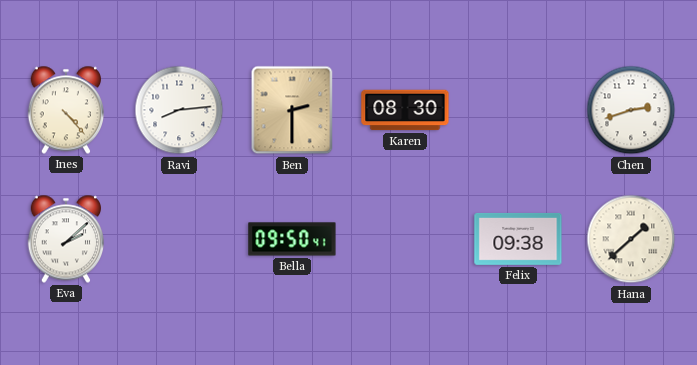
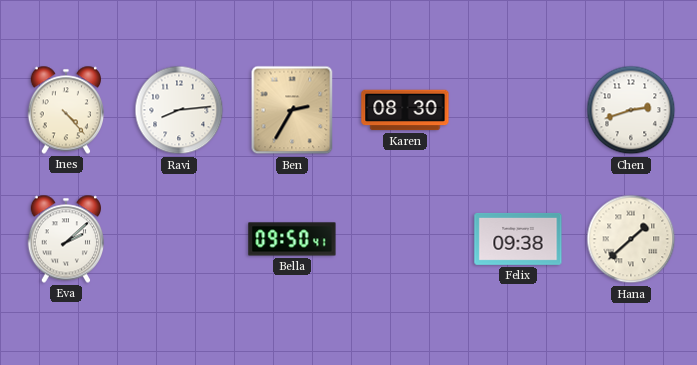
Ben: 2:30 -> 2:35
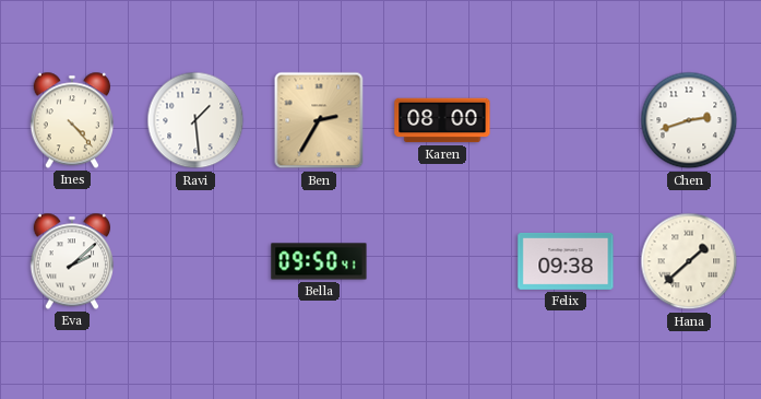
Ravi: 8:14 -> 1:29
Karen: 08:30 -> 08:00
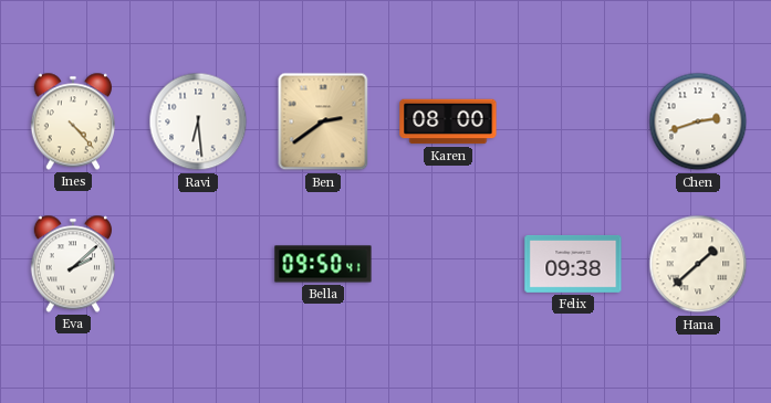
Ravi: 1:29 -> 6:29
Ben: 2:35 -> 2:39
